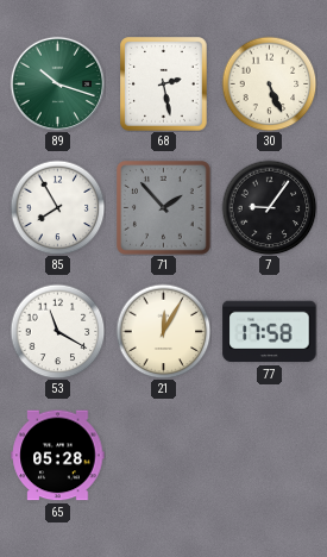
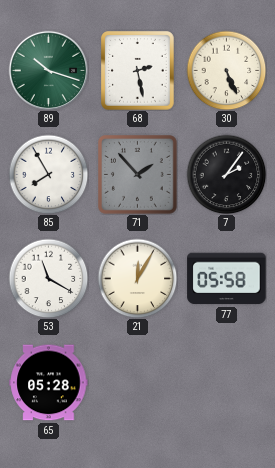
7: 9:06 -> 2:06
77: 17:58 -> 05:58
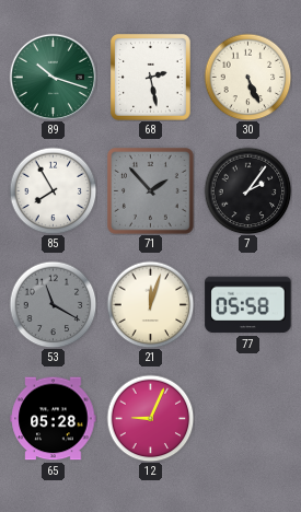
53 dial: white -> grey
21: 12:05 -> 12:03
12: none -> 9:04
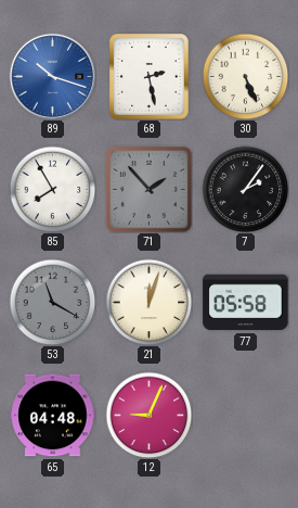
89 dial: green -> blue
65: 05:28 -> 04:48
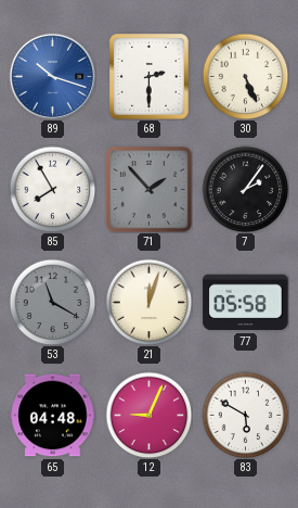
68: 2:28 -> 2:30
83: none -> 5:50
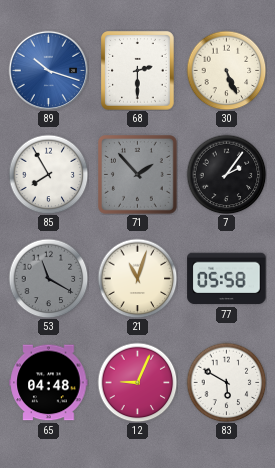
21: 12:03 -> 11:03
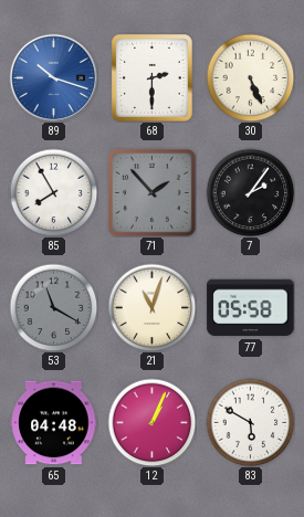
12: 9:04 -> 1:04
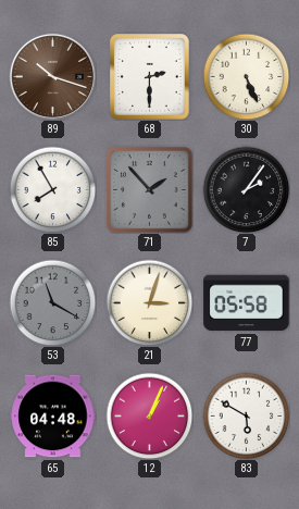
89 dial: blue -> brown
21: 11:03 -> 3:03
